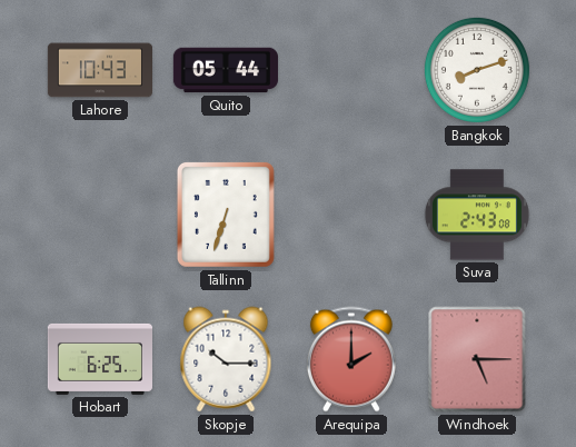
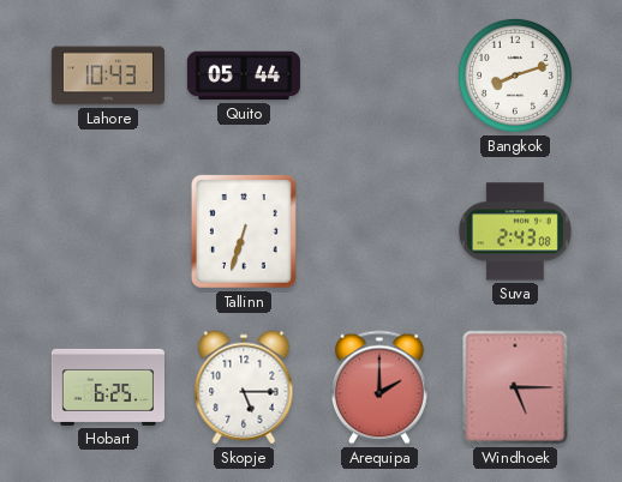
Skopje: 10:15 -> 5:15
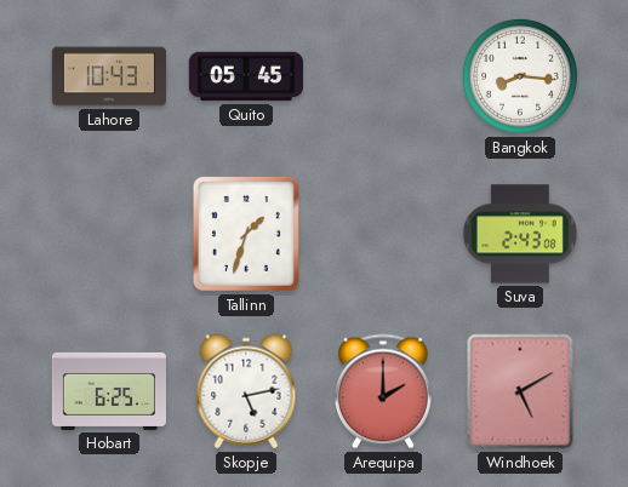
Quito: 05:44 -> 05:45
Bangkok: 8:12 -> 8:16
Tallinn: 6:33 -> 1:33
Skopje: 5:15 -> 5:13
Windhoek: 5:15 -> 5:10
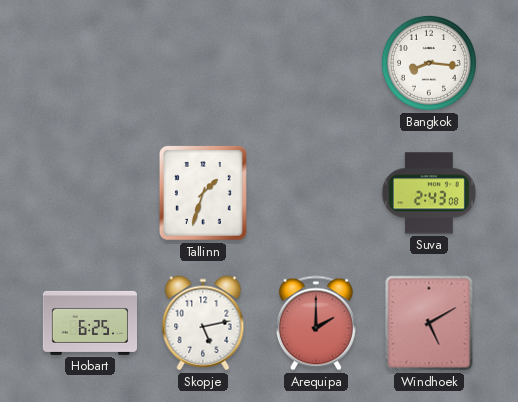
Lahore: 10:43 -> none
Quito: 05:45 -> none
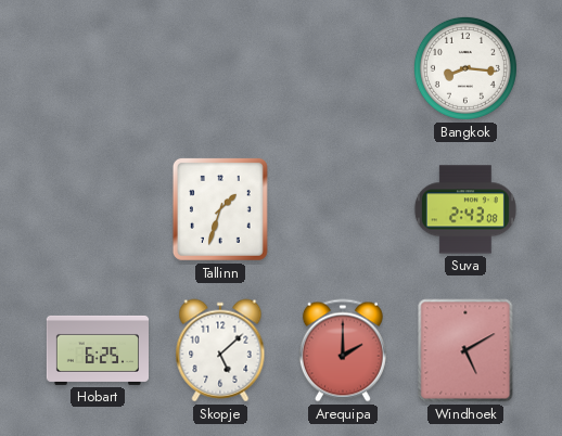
Skopje: 5:13 -> 5:08
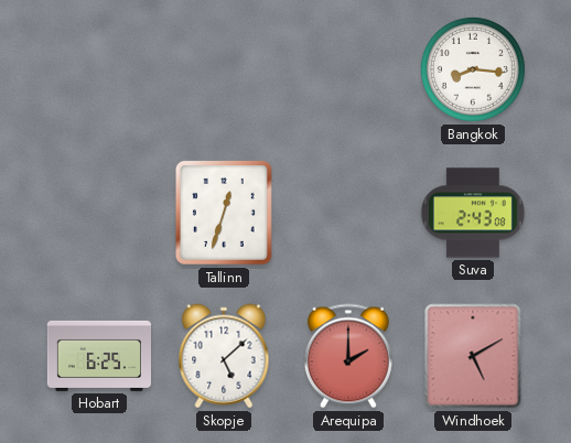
Tallinn: 1:33 -> 12:33
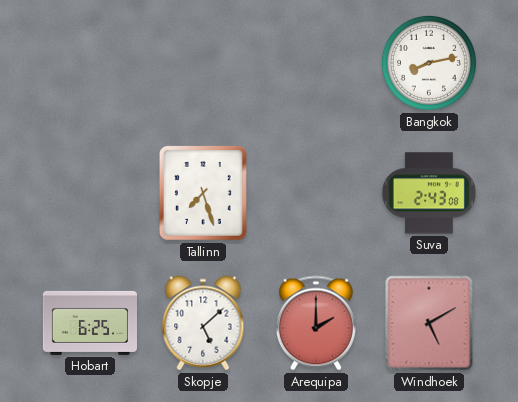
Bangkok: 8:16 -> 8:13
Tallinn: 12:33 -> 7:27
